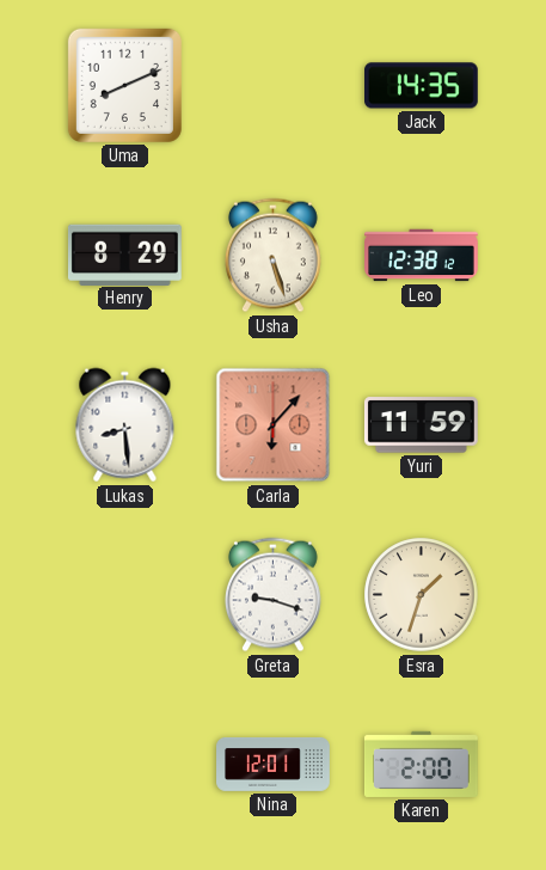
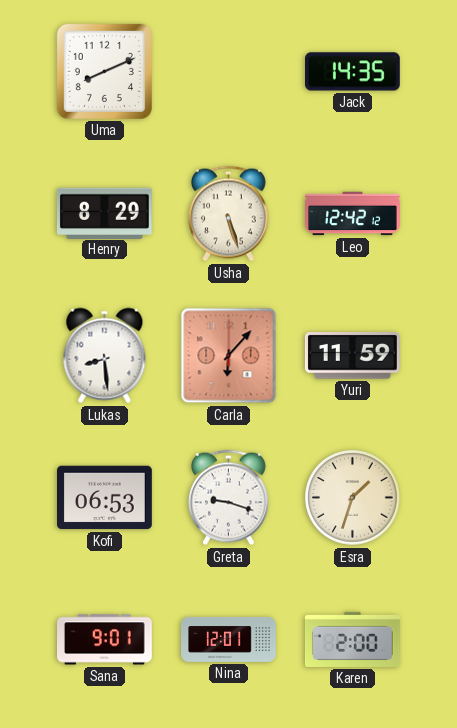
Leo: 12:38 -> 12:42
Kofi: none -> 06:53
Sana: none -> 9:01
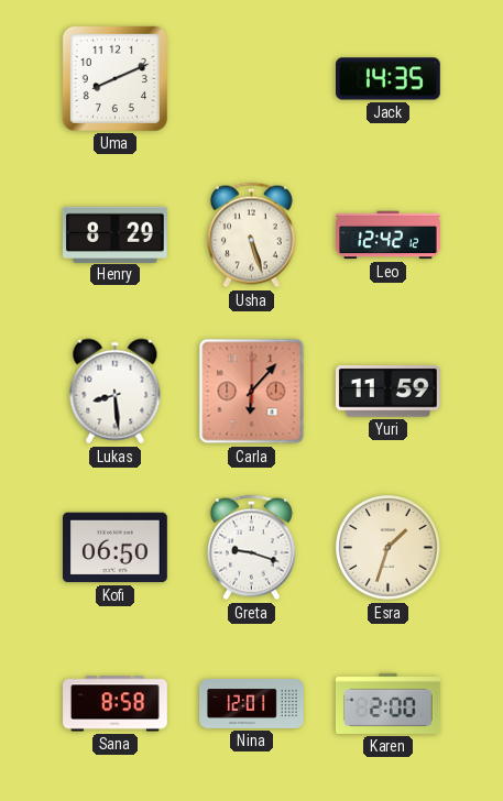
Kofi: 06:53 -> 06:50
Sana: 9:01 -> 8:58
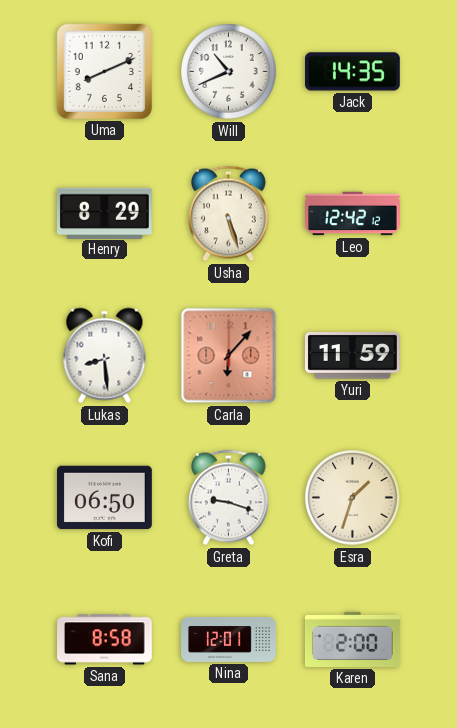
Will: none -> 10:41
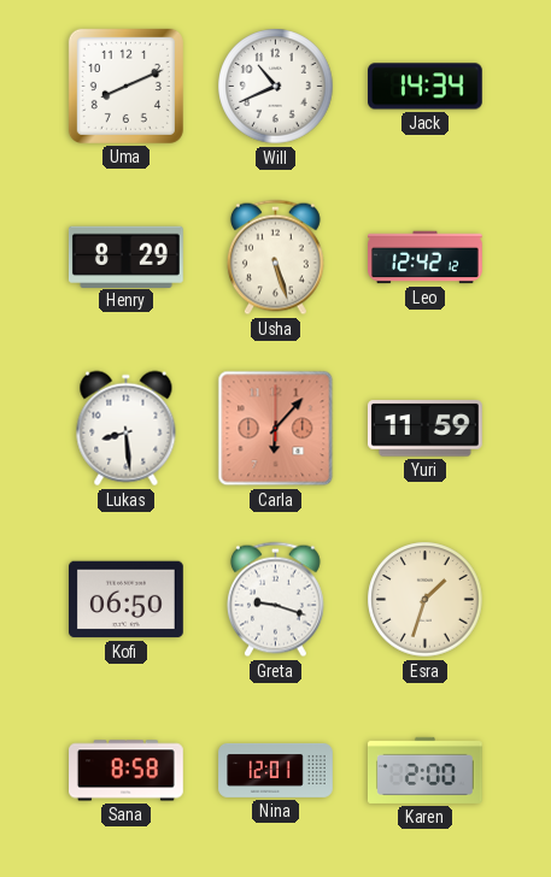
Jack: 14:35 -> 14:34
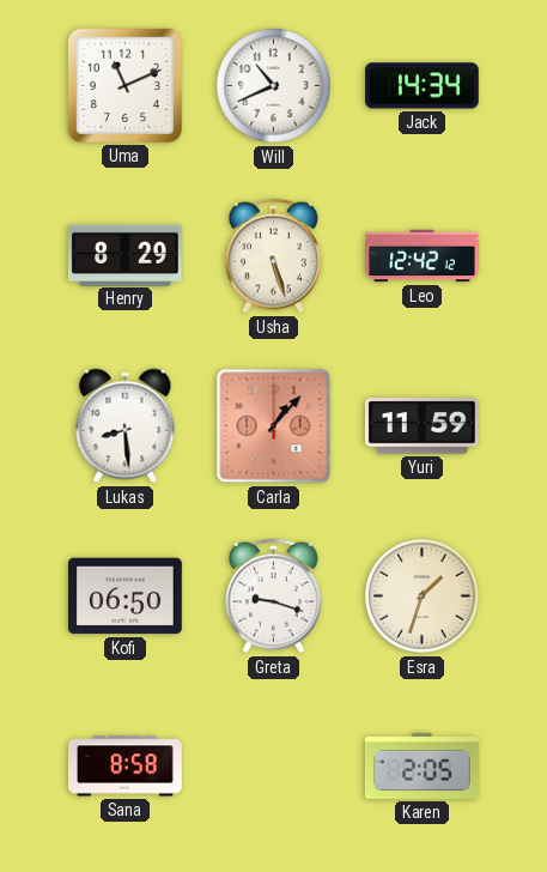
Uma: 8:11 -> 11:11
Carla: 6:07 -> 1:07
Nina: 12:01 -> none
Karen: 2:00 -> 2:05
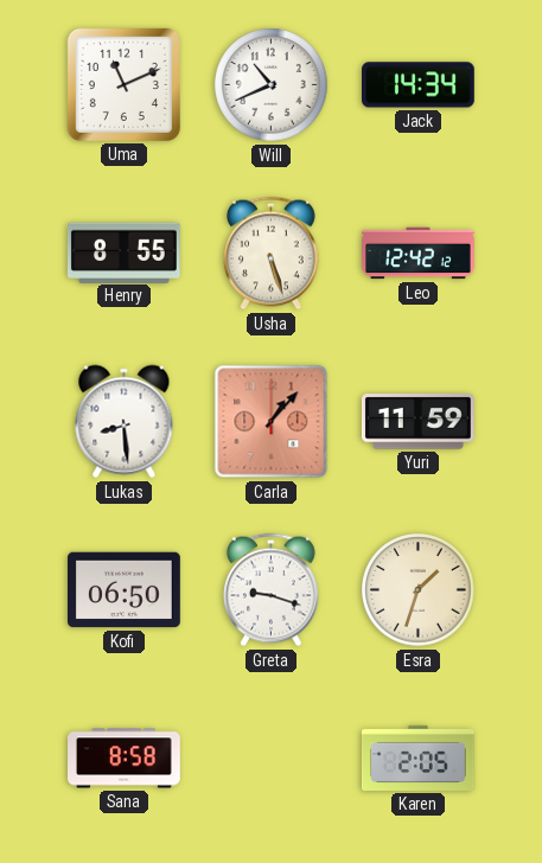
Henry: 8:29 -> 8:55
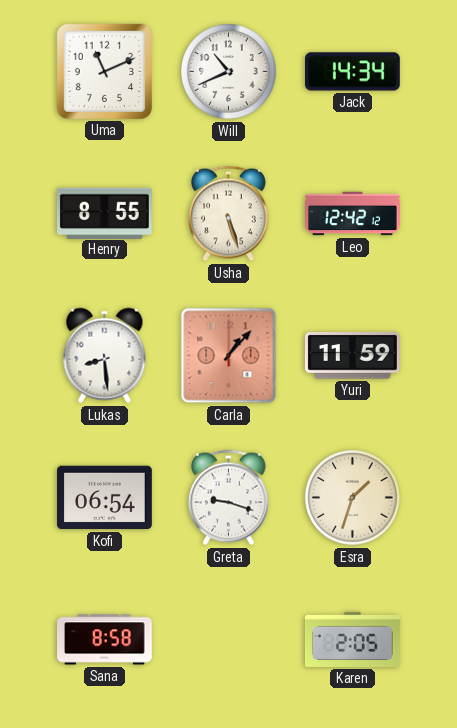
Kofi: 06:50 -> 06:54
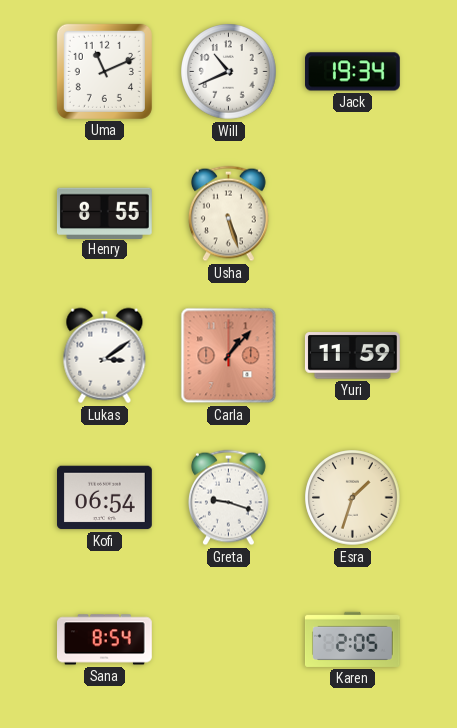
Jack: 14:34 -> 19:34
Leo: 12:42 -> none
Lukas: 8:29 -> 3:09
Sana: 8:58 -> 8:54
